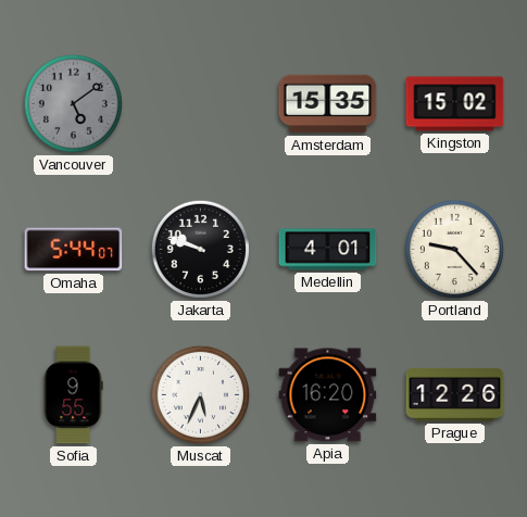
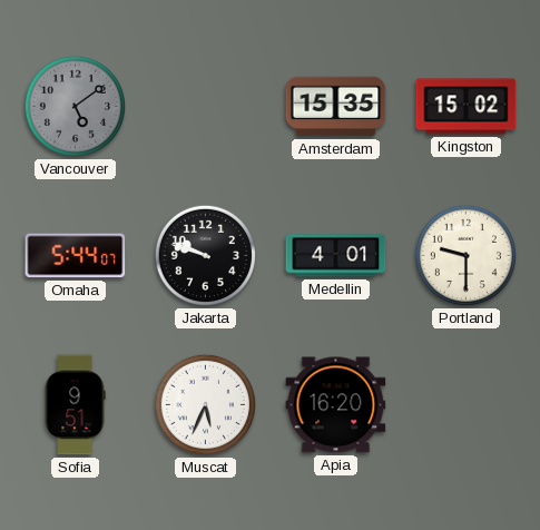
Portland: 9:23 -> 9:30
Sofia: 9:55 -> 9:51
Prague: 12:26 -> none
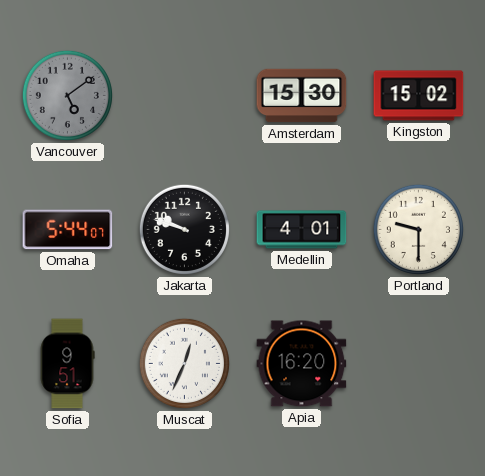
Amsterdam: 15:35 -> 15:30
Muscat: 5:34 -> 12:34
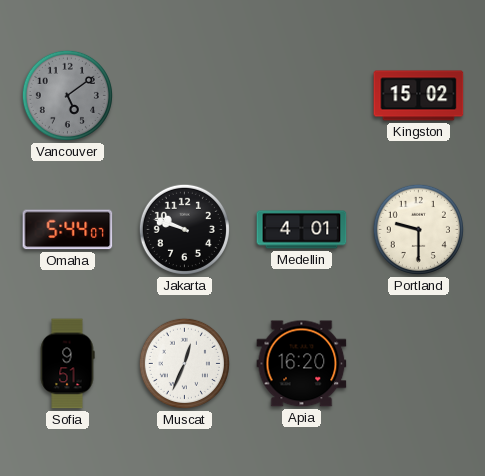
Amsterdam: 15:30 -> none
